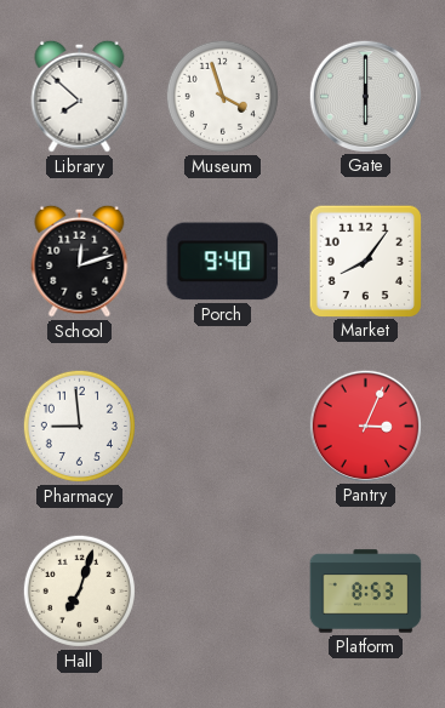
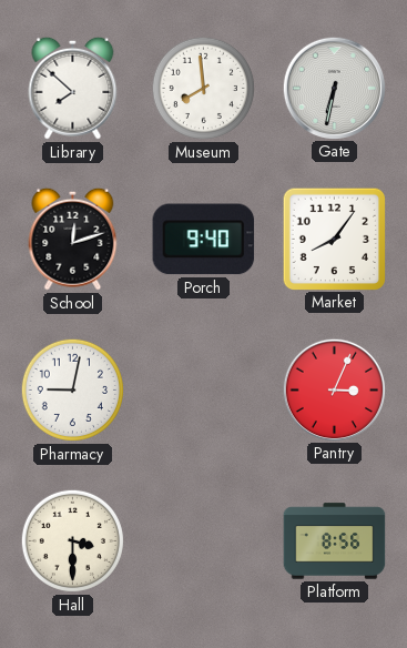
Museum: 3:57 -> 7:59
Gate: 6:00 -> 6:32
Pharmacy: 8:59 -> 9:02
Hall: 7:03 -> 3:30
Platform: 8:53 -> 8:56
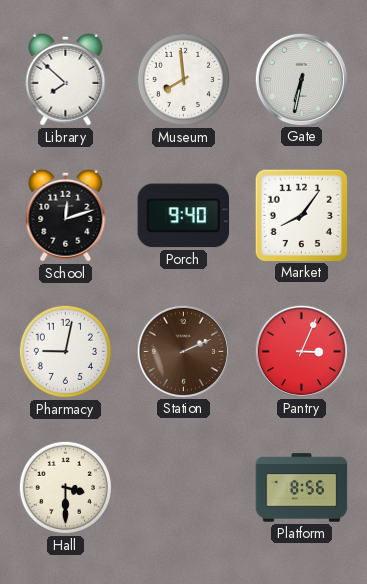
Station: none -> 2:11
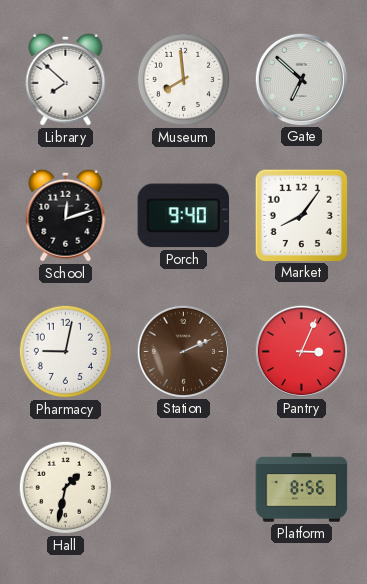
Gate: 6:32 -> 6:52
Hall: 3:30 -> 1:32
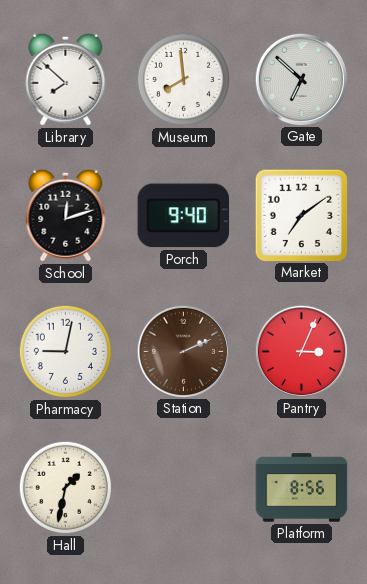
Market: 8:06 -> 7:09
